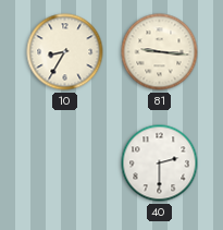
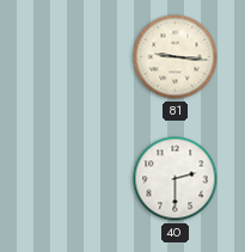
10: 8:35 -> none
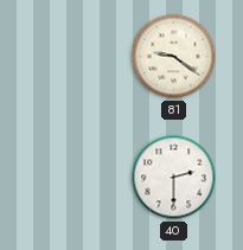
81: 9:16 -> 9:21
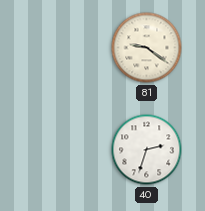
40: 2:30 -> 2:33
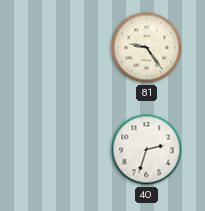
81: 9:21 -> 9:24
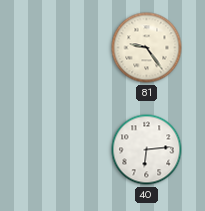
40: 2:33 -> 6:14
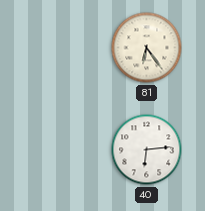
81: 9:24 -> 6:24
